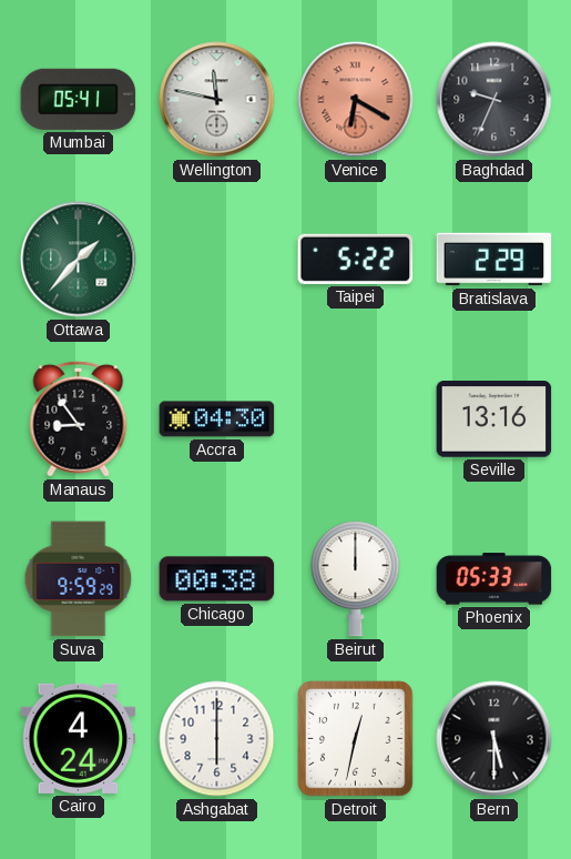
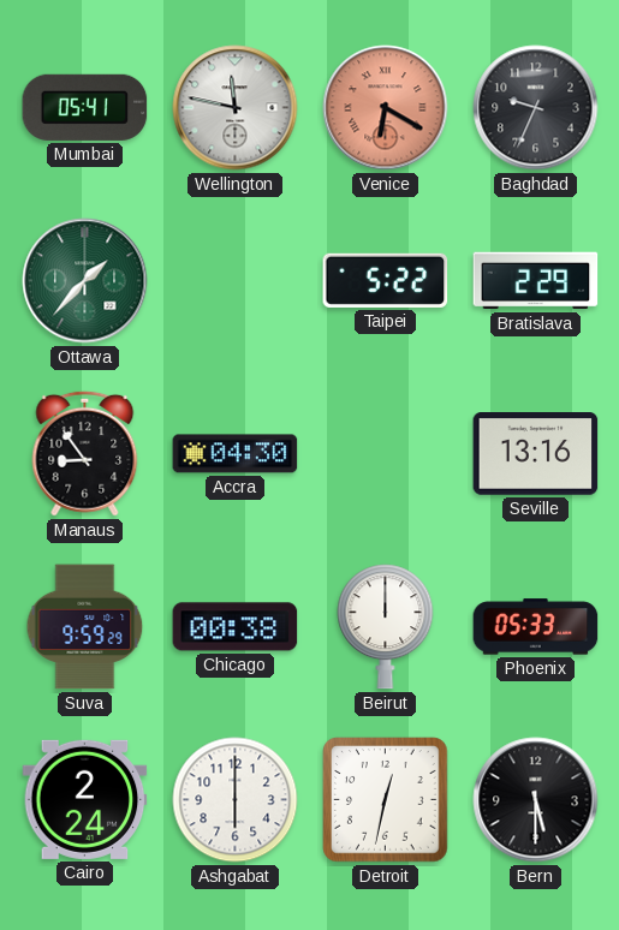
Cairo: 4:24 -> 2:24
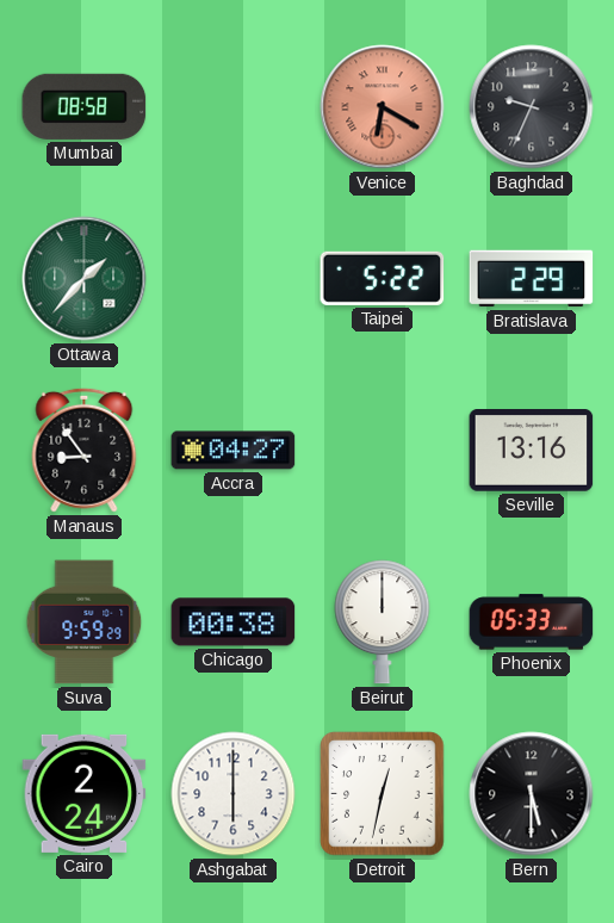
Mumbai: 05:41 -> 08:58
Wellington: 11:47 -> none
Accra: 04:30 -> 04:27
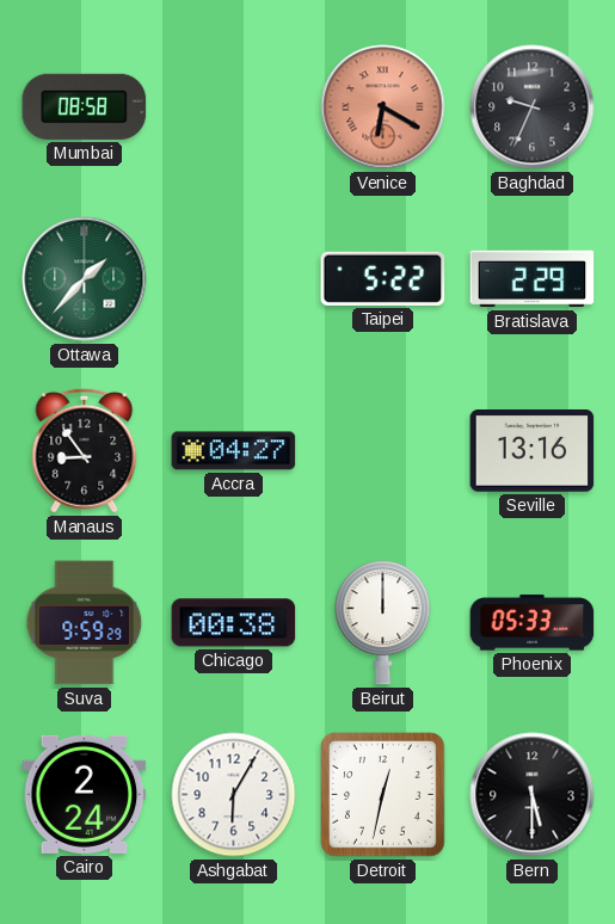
Ashgabat: 6:00 -> 6:05
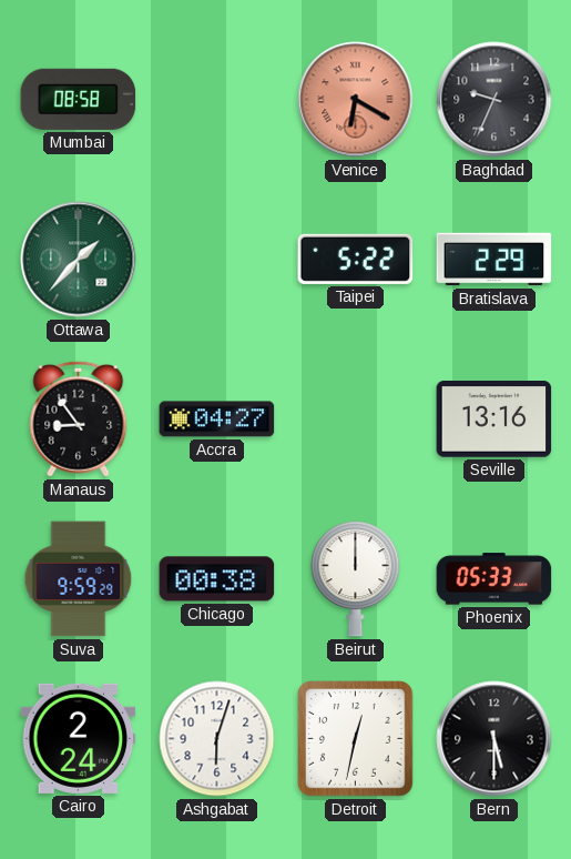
Ashgabat: 6:05 -> 6:03
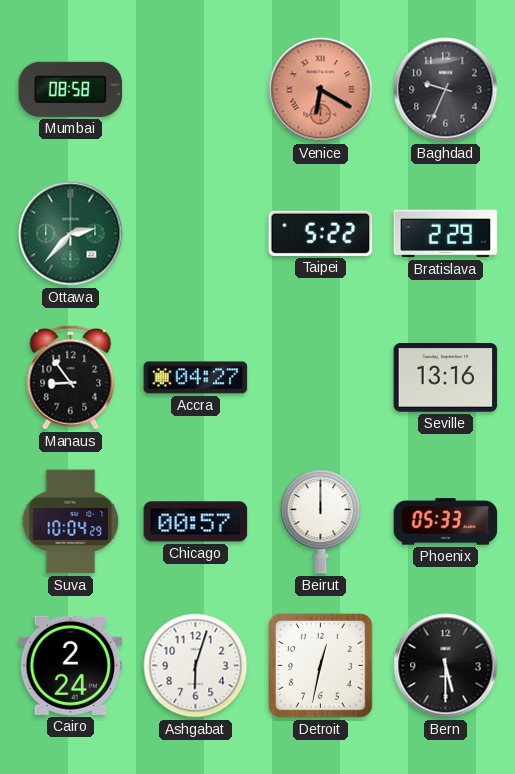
Ottawa: 1:37 -> 2:37
Suva: 9:59 -> 10:04
Chicago: 00:38 -> 00:57
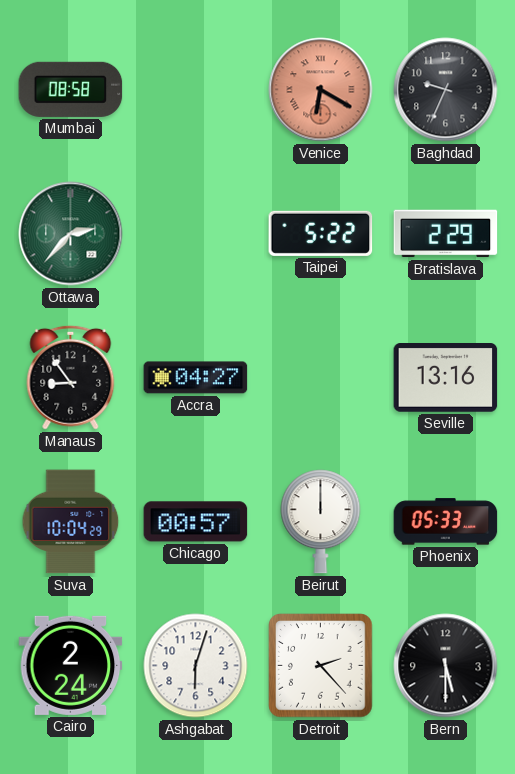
Detroit: 12:32 -> 2:23
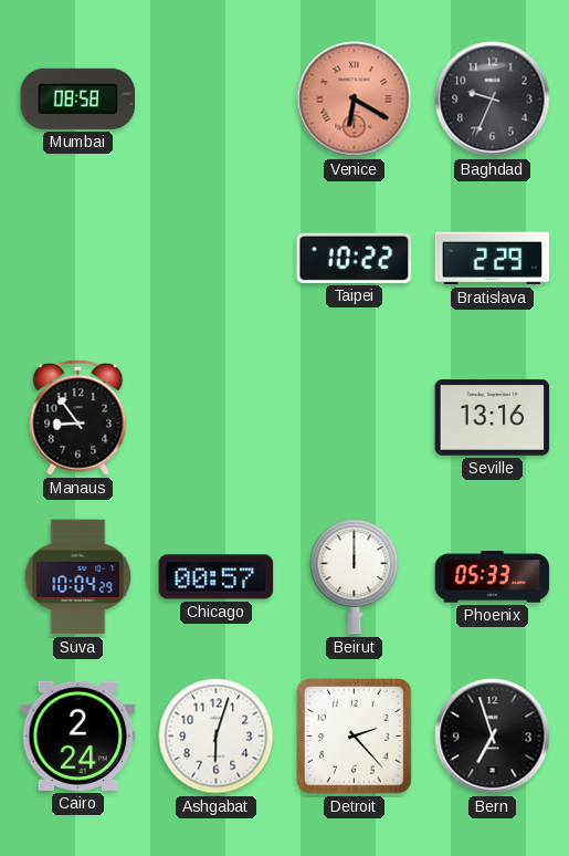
Ottawa: 2:37 -> none
Taipei: 5:22 -> 10:22
Accra: 04:27 -> none
Bern: 5:30 -> 6:57
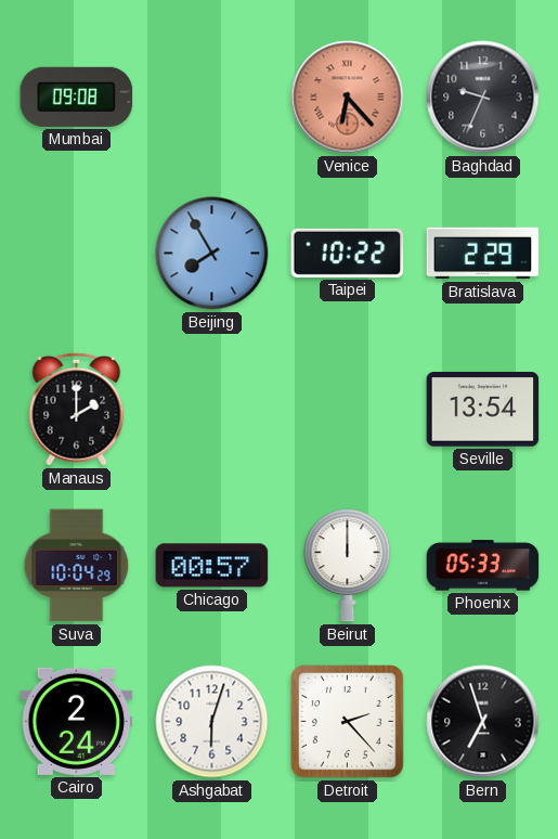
Mumbai: 08:58 -> 09:08
Venice: 6:20 -> 6:23
Beijing: none -> 7:55
Manaus: 8:54 -> 2:00
Seville: 13:16 -> 13:54
